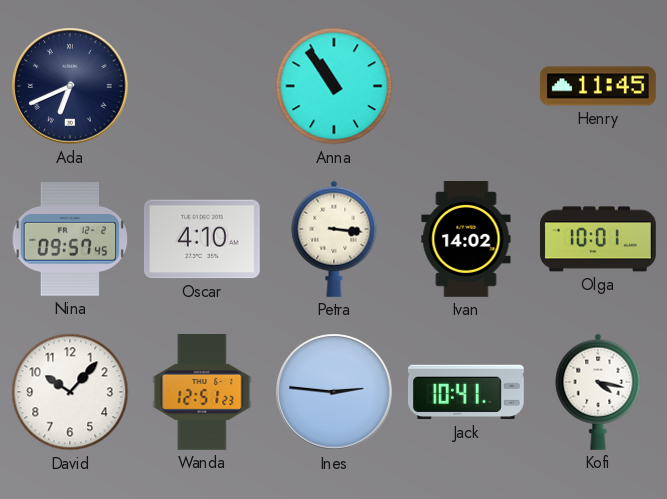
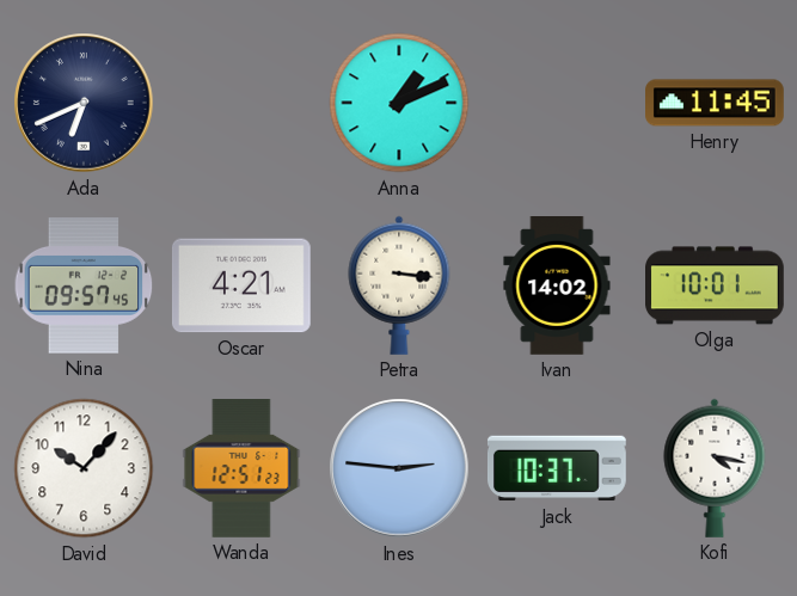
Anna: 10:54 -> 1:11
Oscar: 4:10 -> 4:21
Jack: 10:41 -> 10:37
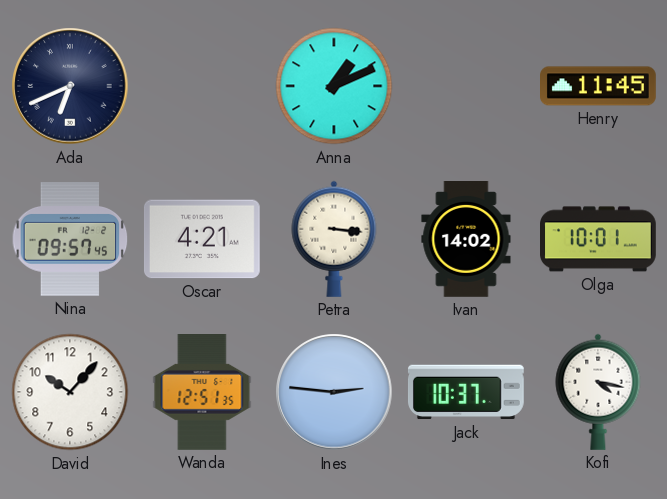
Wanda: 12:51:23 -> 12:51:35
